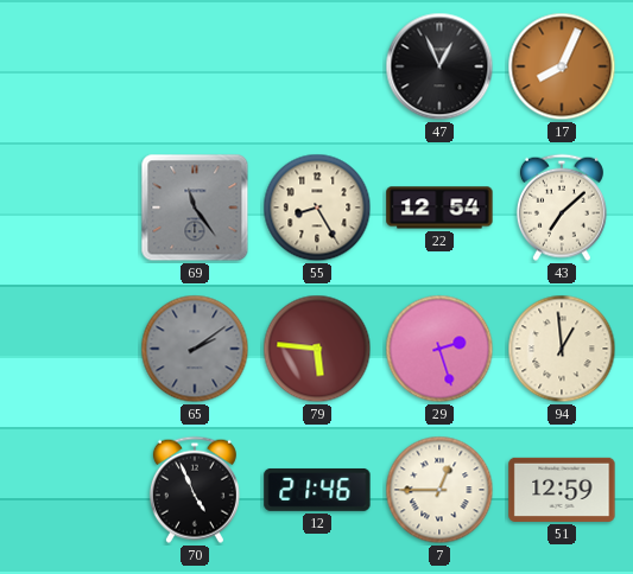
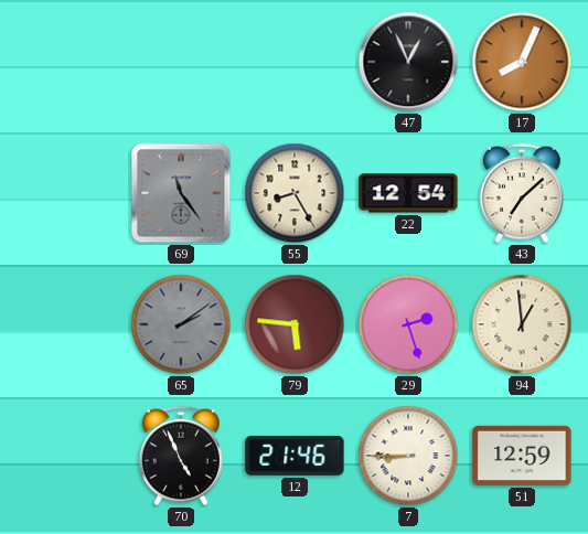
7: 12:45 -> 8:45
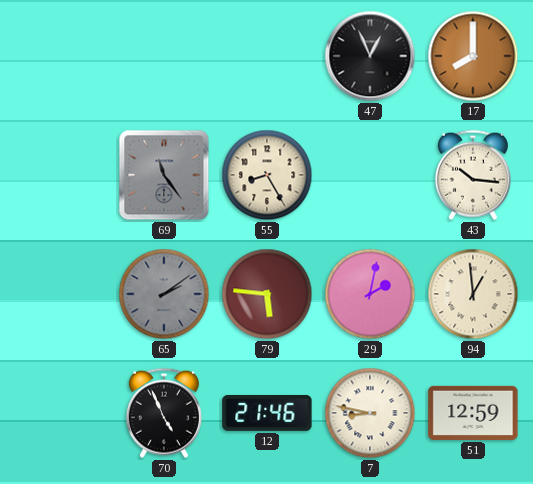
17: 8:04 -> 8:00
22: 12:54 -> none
43: 7:08 -> 10:16
29: 2:27 -> 2:02
7: 8:45 -> 8:47
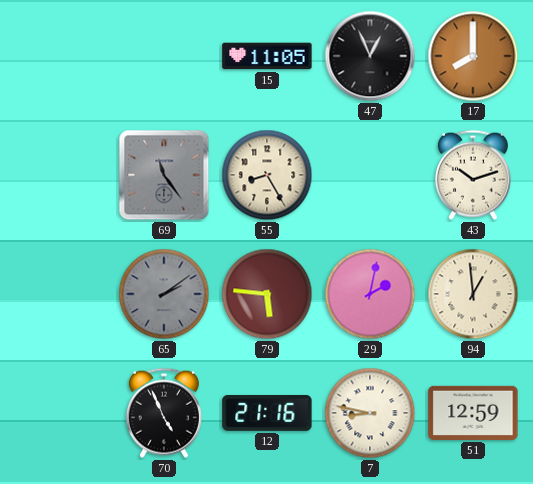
15: none -> 11:05
43: 10:16 -> 10:12
12: 21:46 -> 21:16
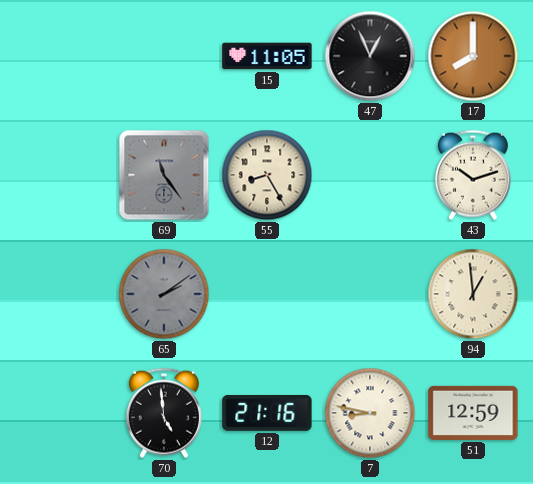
79: 5:46 -> none
29: 2:02 -> none
70: 4:56 -> 4:59
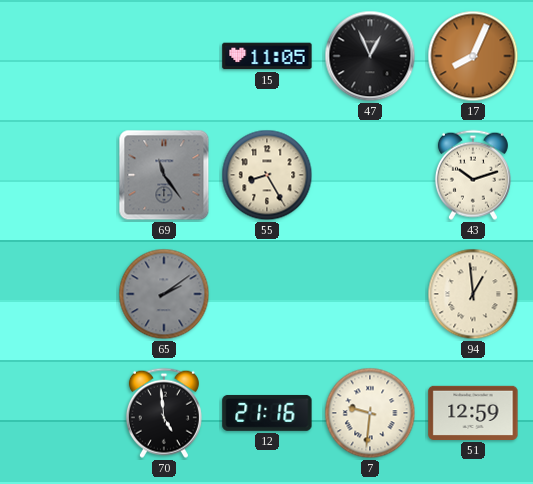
17: 8:00 -> 8:04
7: 8:47 -> 9:31
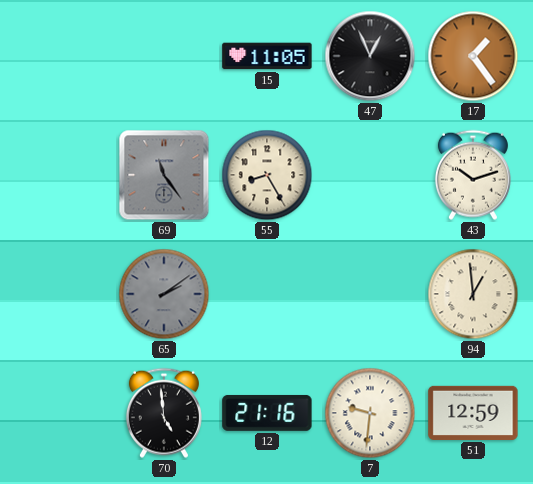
17: 8:04 -> 1:24
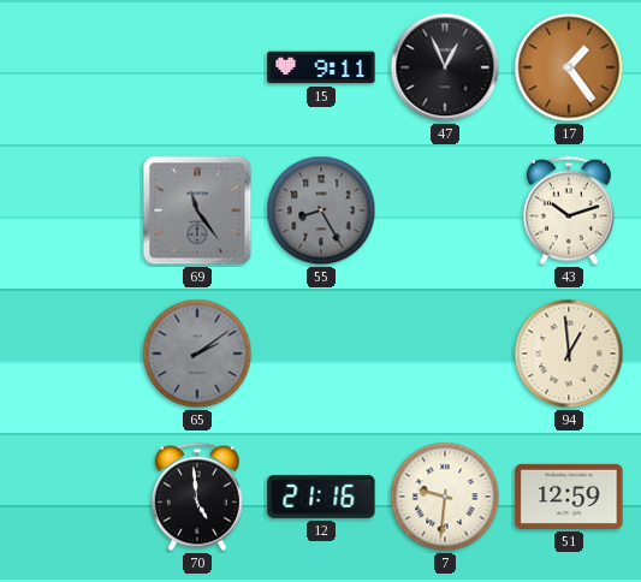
15: 11:05 -> 9:11
55 dial: cream -> grey
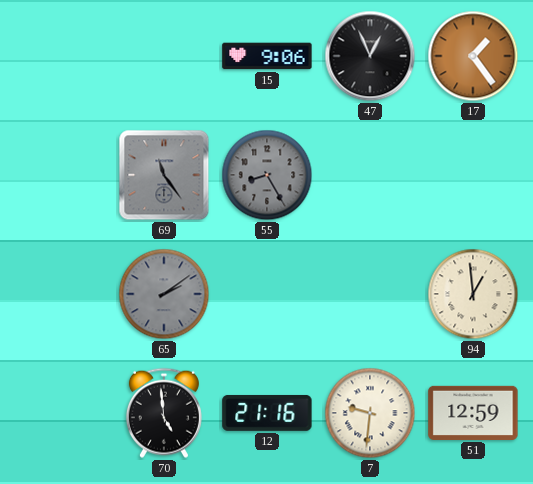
15: 9:11 -> 9:06
43: 10:12 -> none
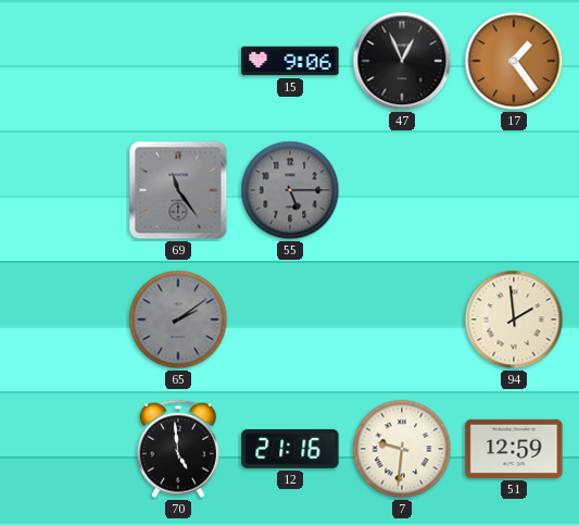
55: 8:25 -> 5:15
94: 12:59 -> 1:59
